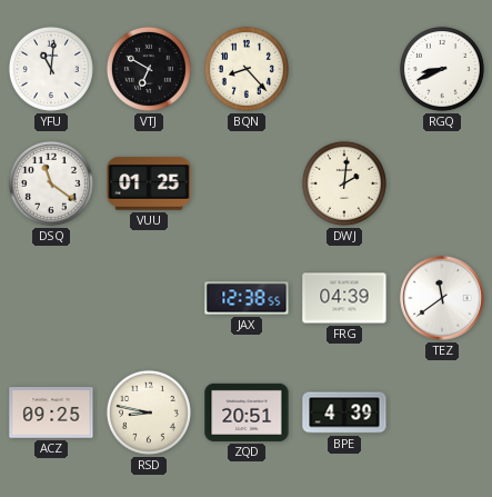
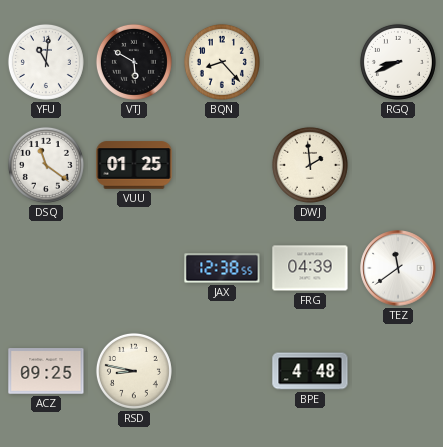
VTJ: 6:50 -> 5:50
DWJ: 2:01 -> 1:59
ZQD: 20:51 -> none
BPE: 4:39 -> 4:48
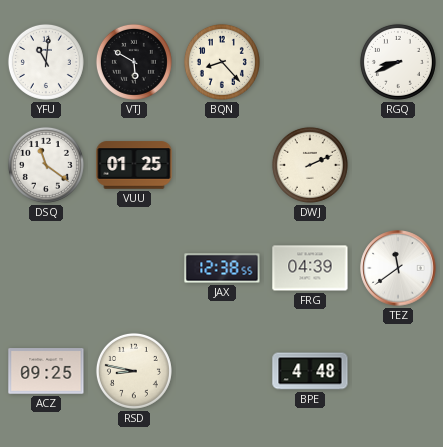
DWJ: 1:59 -> 2:11
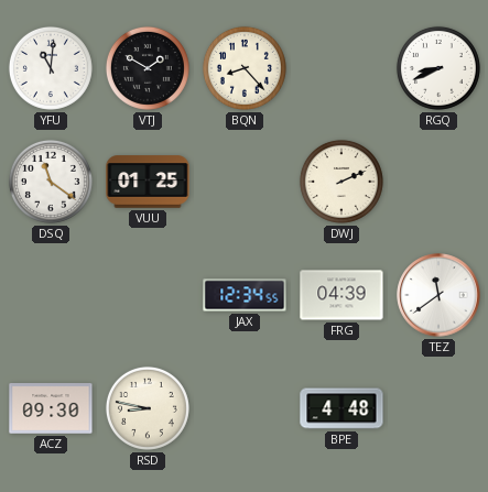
VTJ: 5:50 -> 1:50
JAX: 12:38 -> 12:34
ACZ: 09:25 -> 09:30
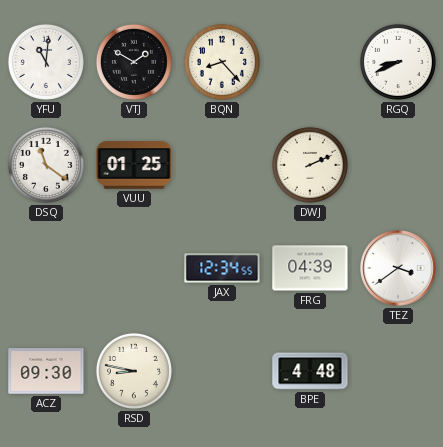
TEZ: 11:39 -> 3:39
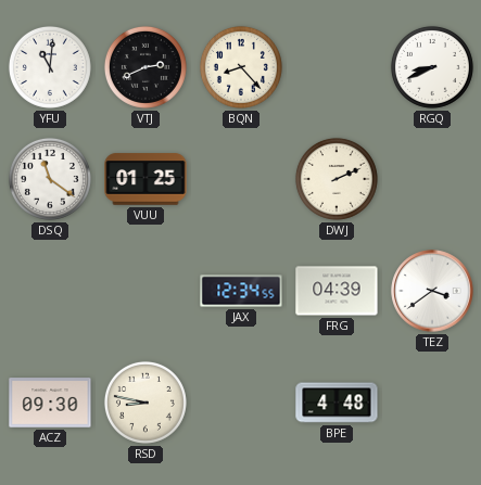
VTJ: 1:50 -> 2:41
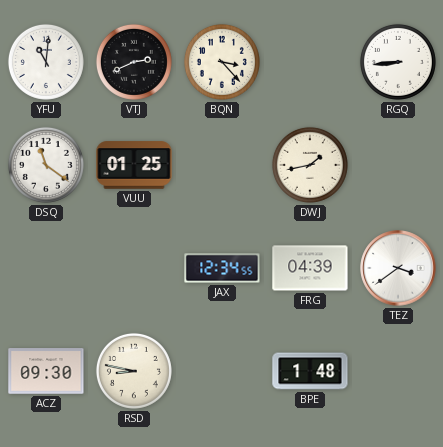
BQN: 8:23 -> 3:23
RGQ: 8:41 -> 8:44
DWJ: 2:11 -> 1:43
BPE: 4:48 -> 1:48
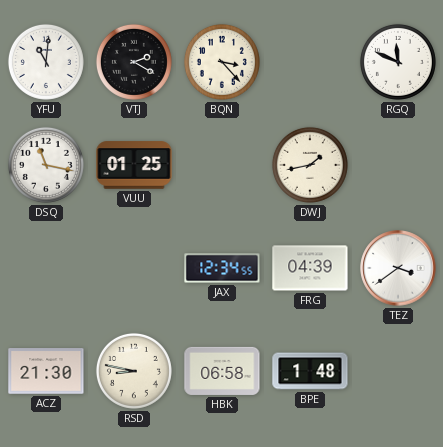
VTJ: 2:41 -> 2:20
RGQ: 8:44 -> 11:49
DSQ: 11:21 -> 11:17
ACZ: 09:30 -> 21:30
HBK: none -> 06:58
